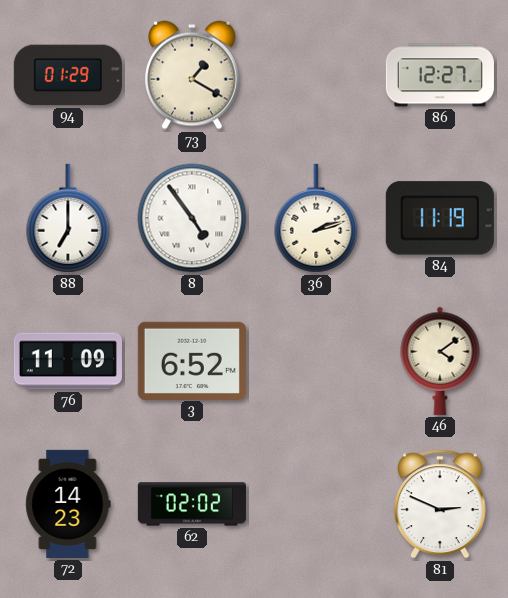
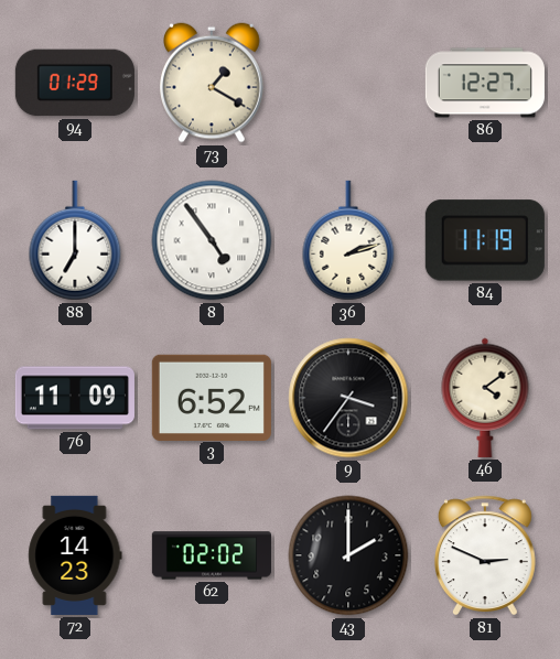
9: none -> 3:36
43: none -> 2:00
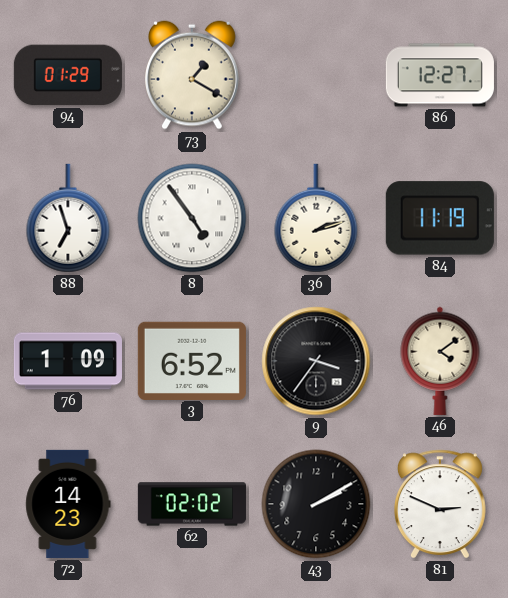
88: 7:00 -> 6:57
76: 11:09 -> 1:09
43: 2:00 -> 2:10
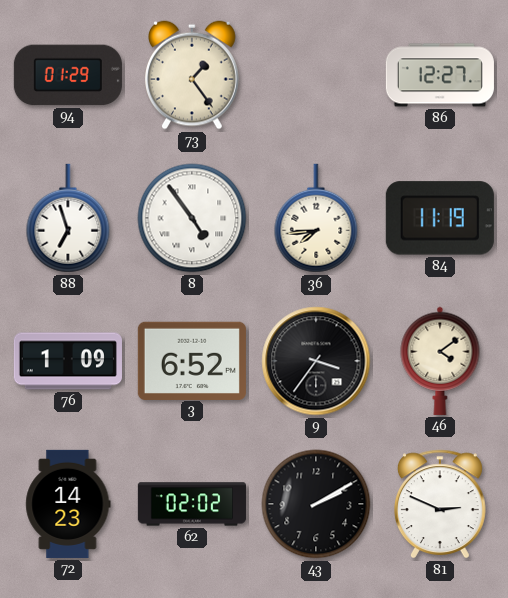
73: 1:20 -> 1:24
36: 2:12 -> 7:44
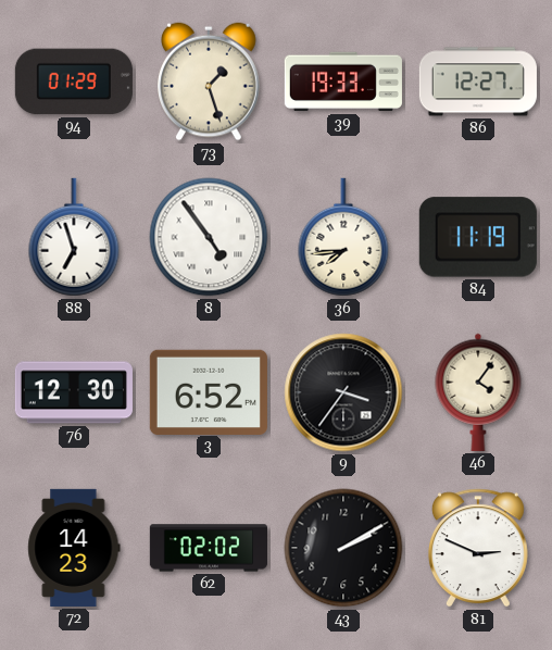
73: 1:24 -> 1:27
39: none -> 19:33
76: 1:09 -> 12:30
46: 4:09 -> 4:06
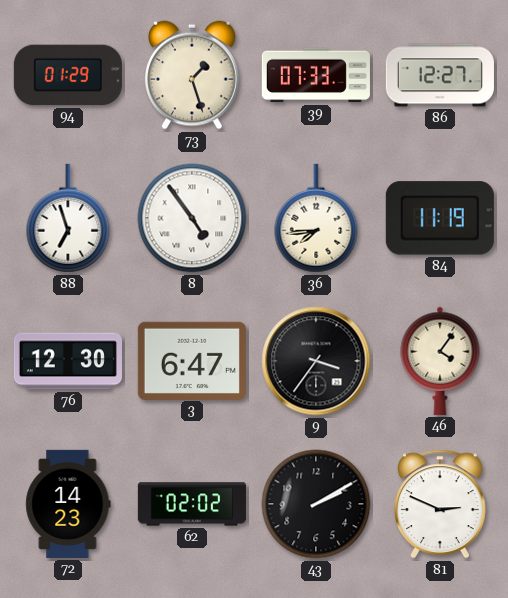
39: 19:33 -> 07:33
3: 6:52 -> 6:47
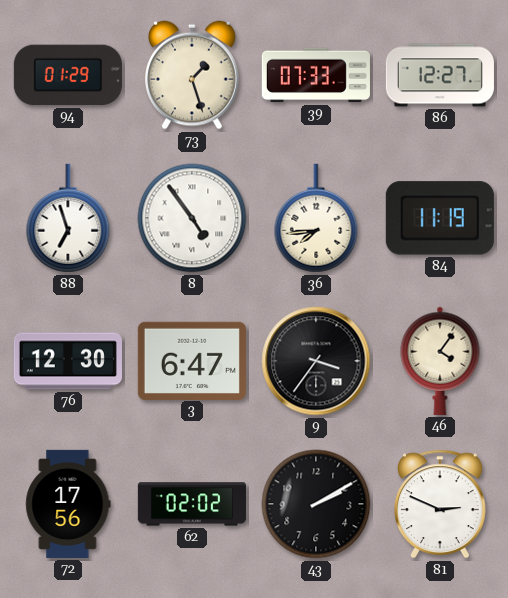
72: 14:23 -> 17:56
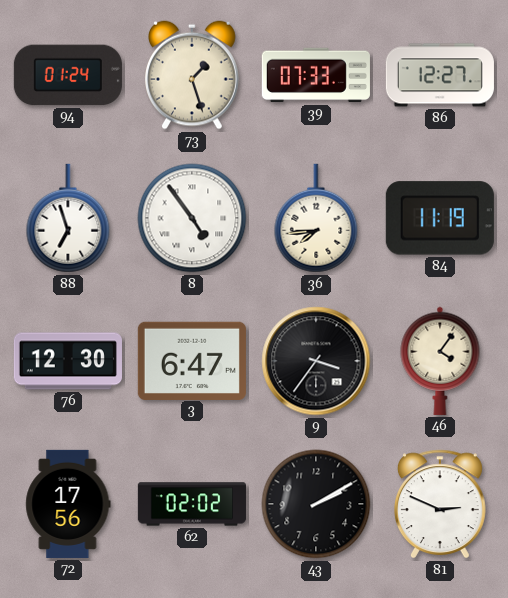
94: 01:29 -> 01:24
